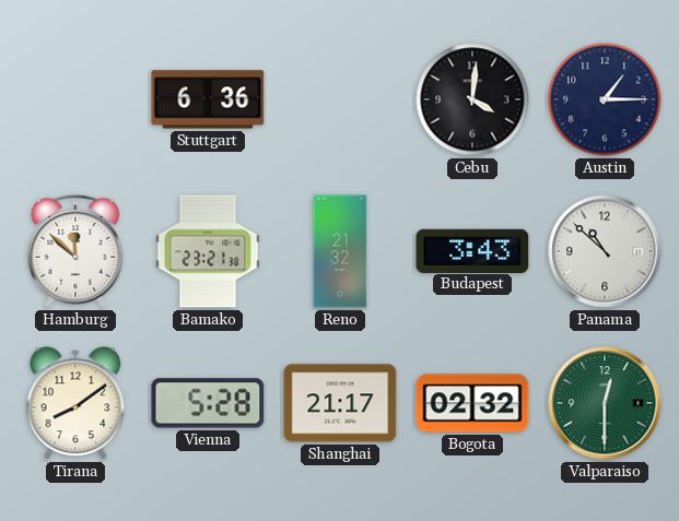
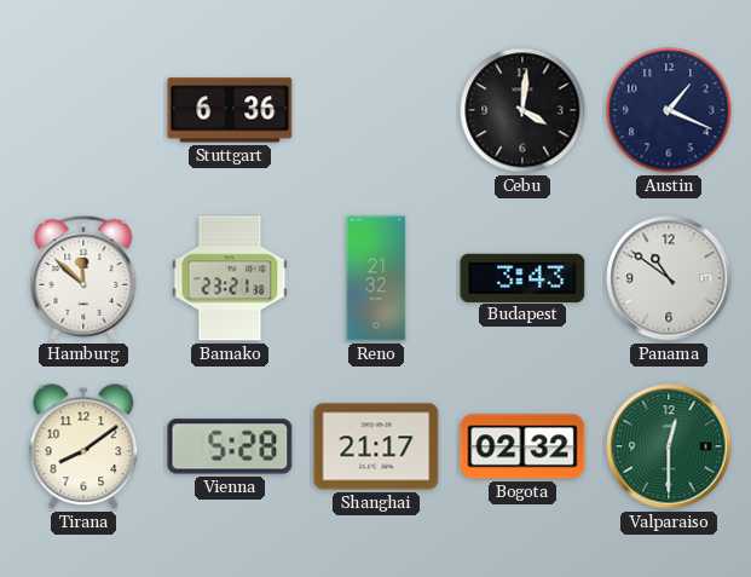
Austin: 1:15 -> 1:19
Panama: 10:52 -> 10:51
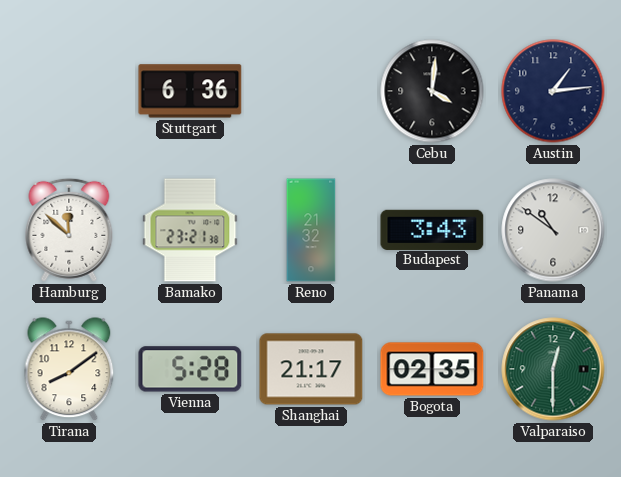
Austin: 1:19 -> 1:14
Bogota: 02:32 -> 02:35
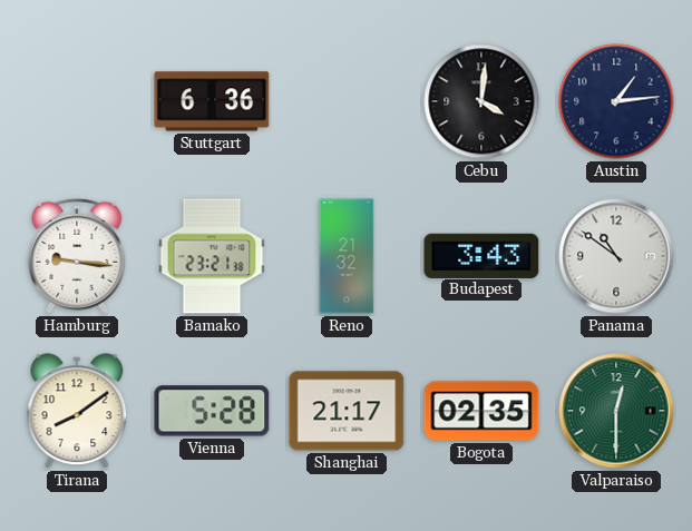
Hamburg: 11:52 -> 9:16
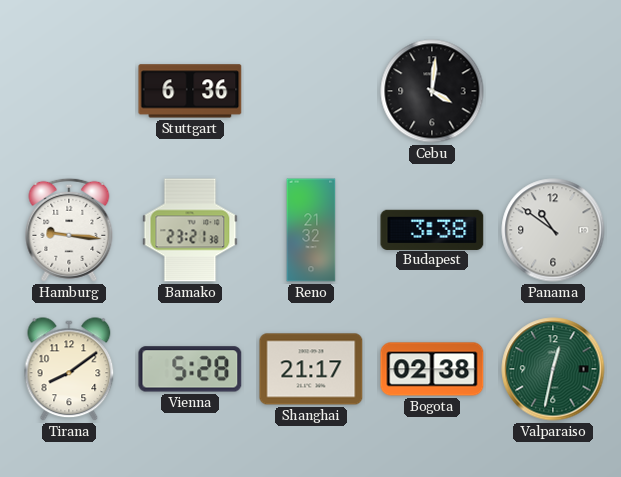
Austin: 1:14 -> none
Budapest: 3:43 -> 3:38
Bogota: 02:35 -> 02:38
Valparaiso: 12:30 -> 12:32
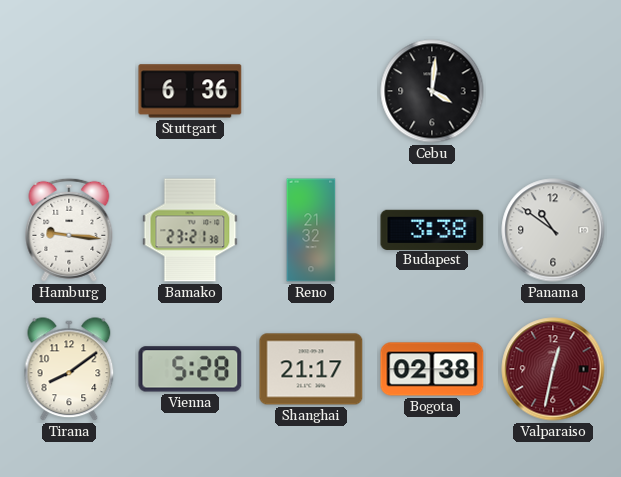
Valparaiso dial: green -> burgundy
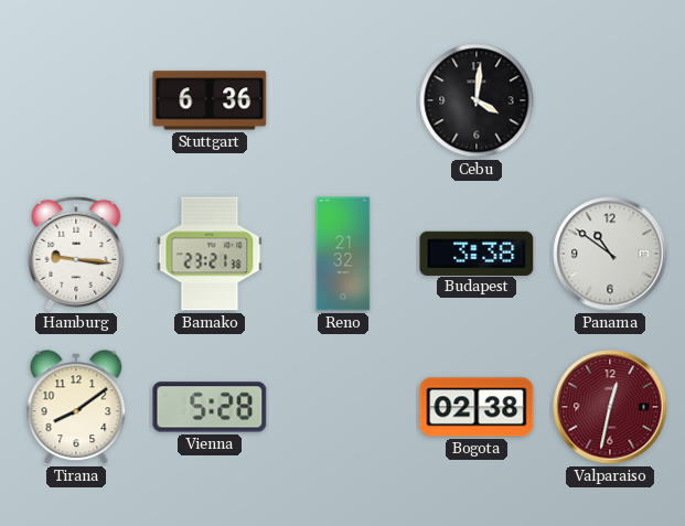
Shanghai: 21:17 -> none
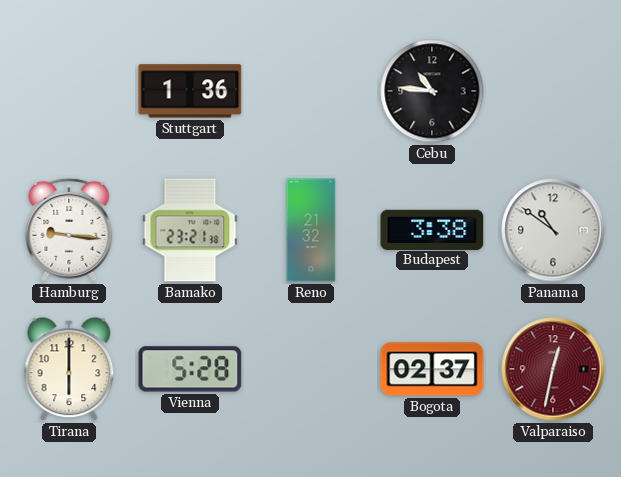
Stuttgart: 6:36 -> 1:36
Cebu: 4:01 -> 10:46
Tirana: 8:09 -> 6:00
Bogota: 02:38 -> 02:37
